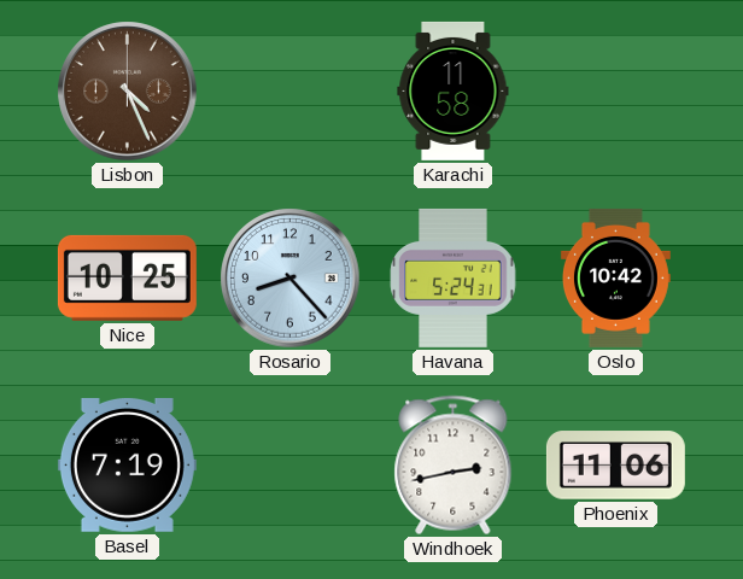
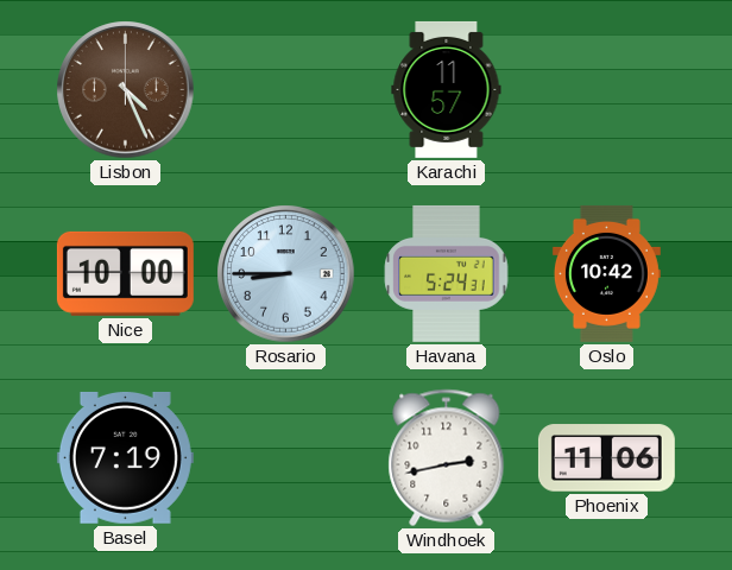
Karachi: 11:58 -> 11:57
Nice: 10:25 -> 10:00
Rosario: 8:23 -> 8:45
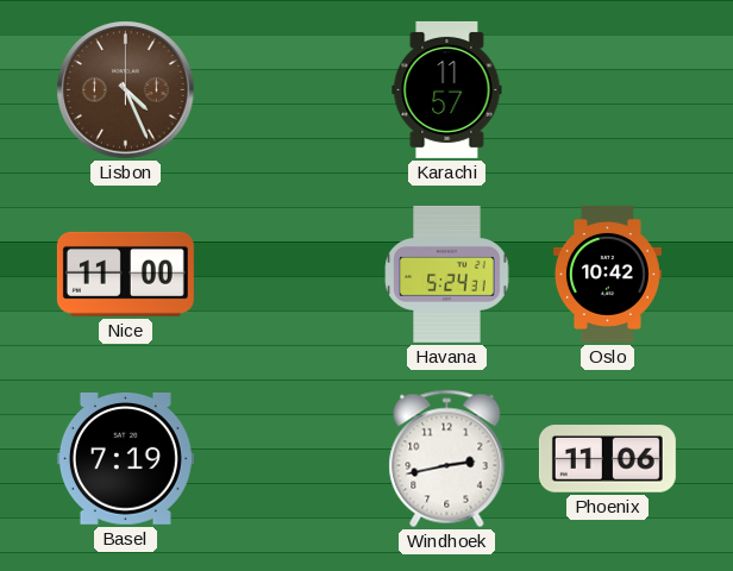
Nice: 10:00 -> 11:00
Rosario: 8:45 -> none
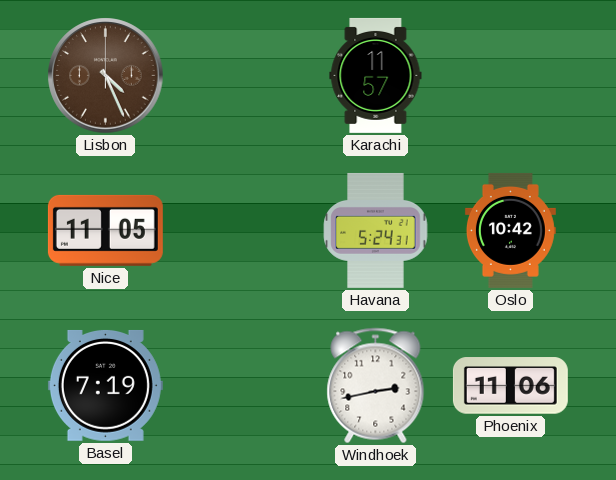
Nice: 11:00 -> 11:05
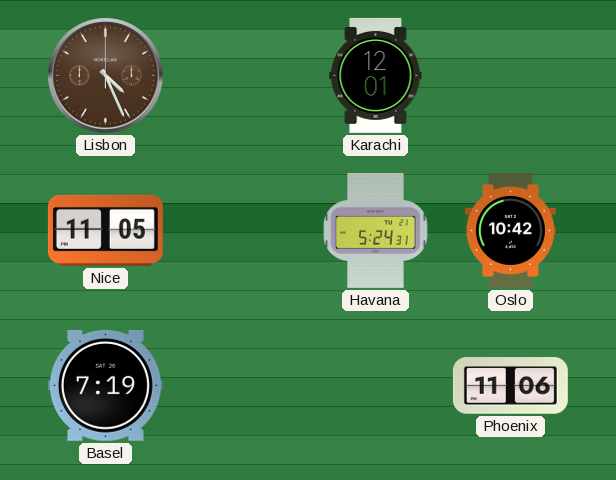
Karachi: 11:57 -> 12:01
Windhoek: 2:43 -> none
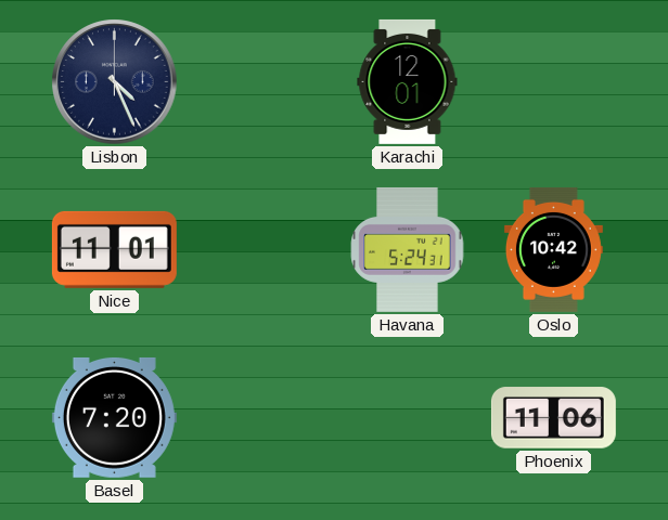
Lisbon dial: brown -> navy
Nice: 11:05 -> 11:01
Basel: 7:19 -> 7:20
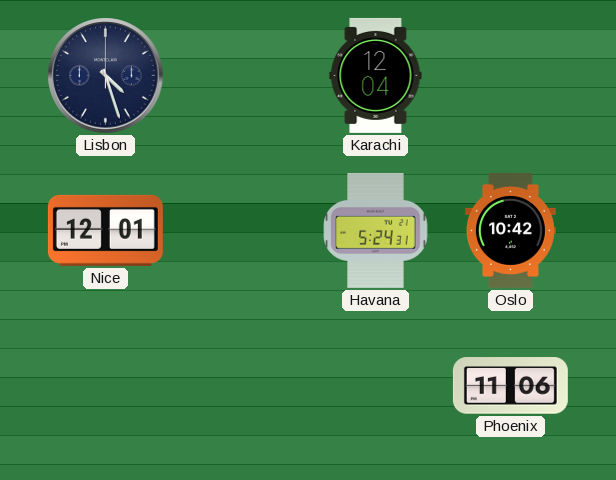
Lisbon: 4:26 -> 4:27
Karachi: 12:01 -> 12:04
Nice: 11:01 -> 12:01
Basel: 7:20 -> none
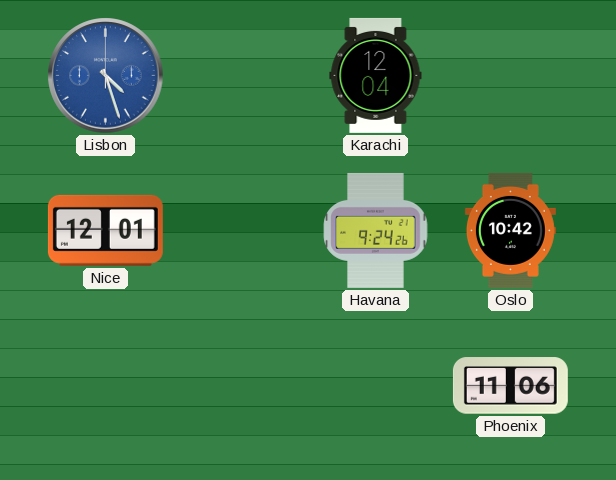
Lisbon dial: navy -> blue
Havana: 5:24 -> 9:24
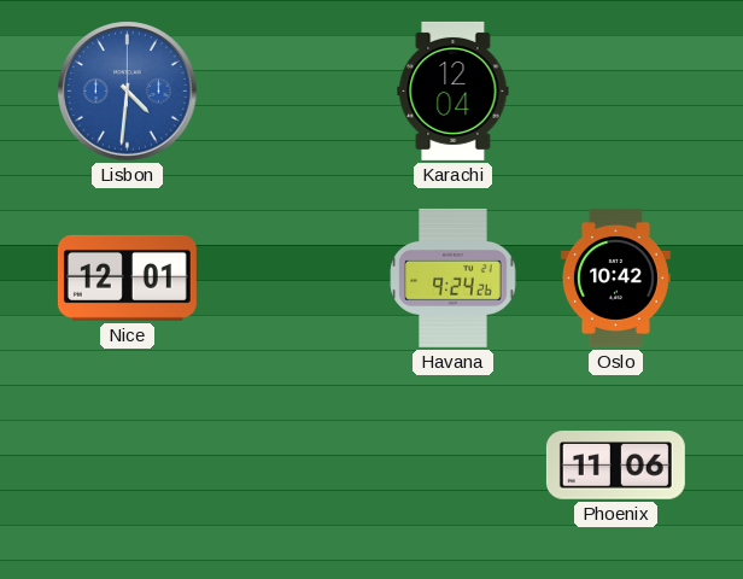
Lisbon: 4:27 -> 4:31
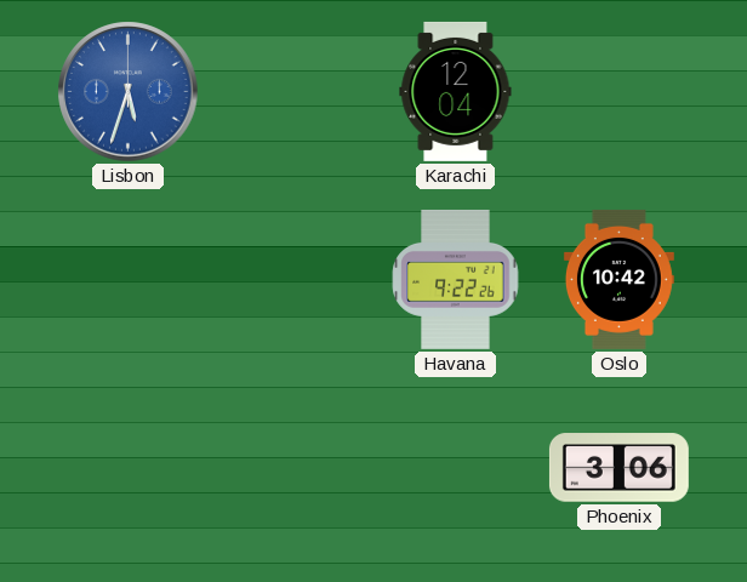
Lisbon: 4:31 -> 5:33
Nice: 12:01 -> none
Havana: 9:24 -> 9:22
Phoenix: 11:06 -> 3:06
